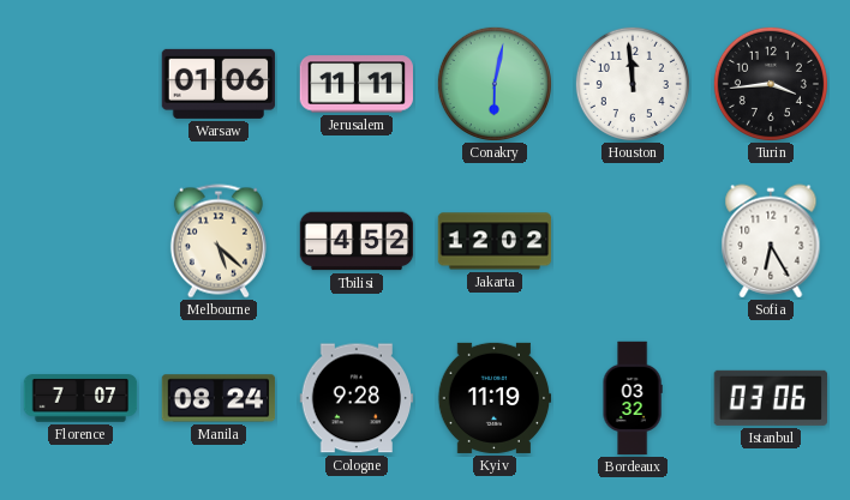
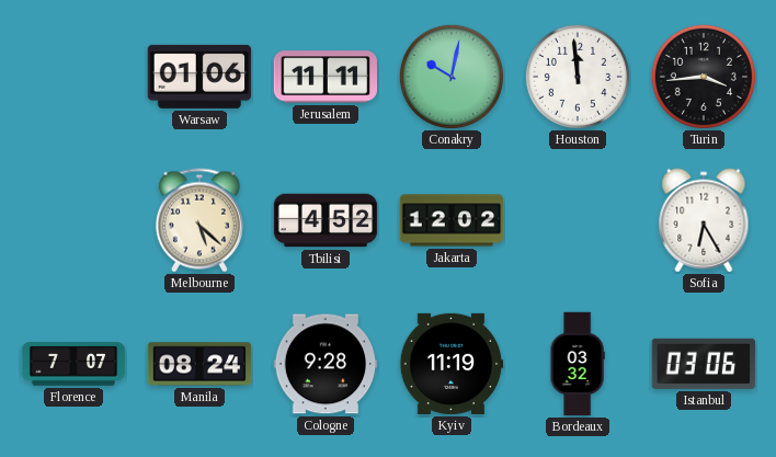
Conakry: 6:02 -> 10:02
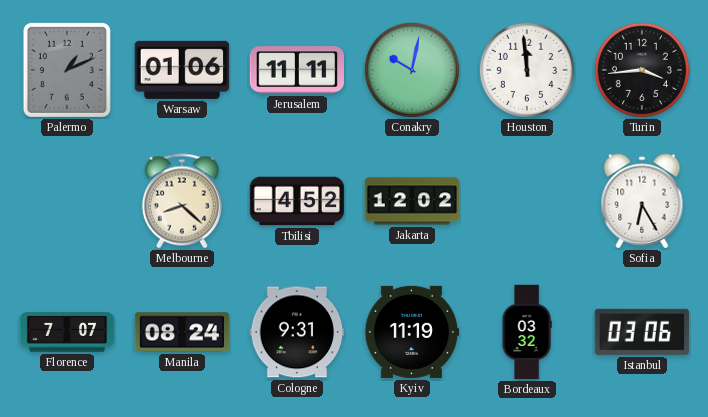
Palermo: none -> 1:11
Melbourne: 5:22 -> 8:22
Cologne: 9:28 -> 9:31
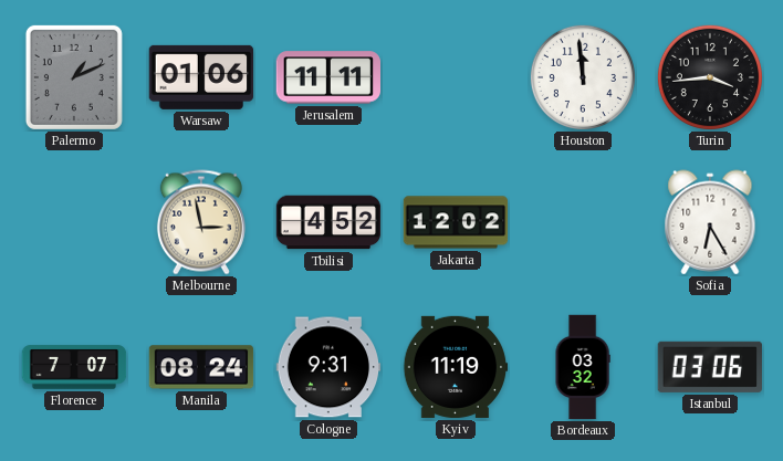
Conakry: 10:02 -> none
Melbourne: 8:22 -> 2:58
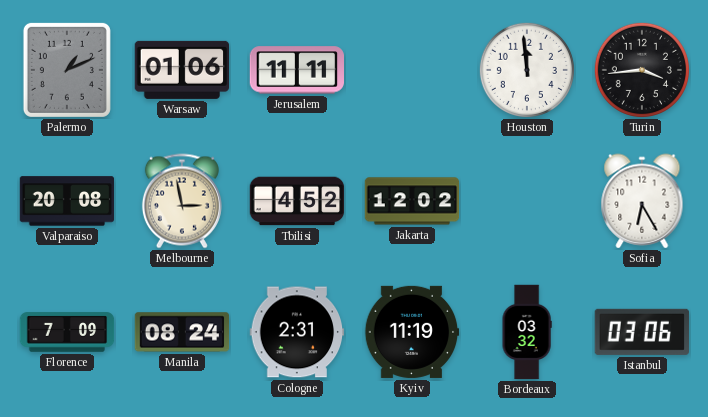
Valparaiso: none -> 20:08
Florence: 7:07 -> 7:09
Cologne: 9:31 -> 2:31
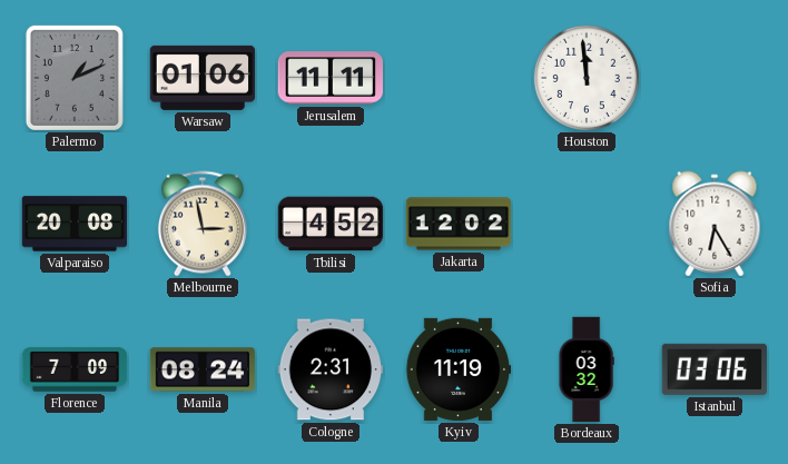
Turin: 3:44 -> none
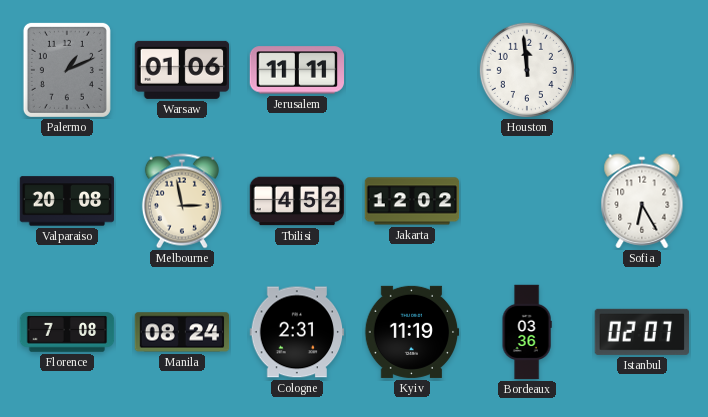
Florence: 7:09 -> 7:08
Bordeaux: 03:32 -> 03:36
Istanbul: 03:06 -> 02:07
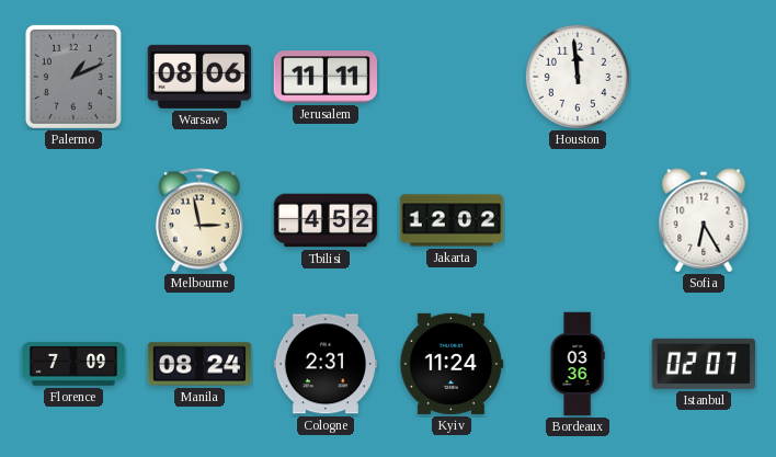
Warsaw: 01:06 -> 08:06
Valparaiso: 20:08 -> none
Florence: 7:08 -> 7:09
Kyiv: 11:19 -> 11:24
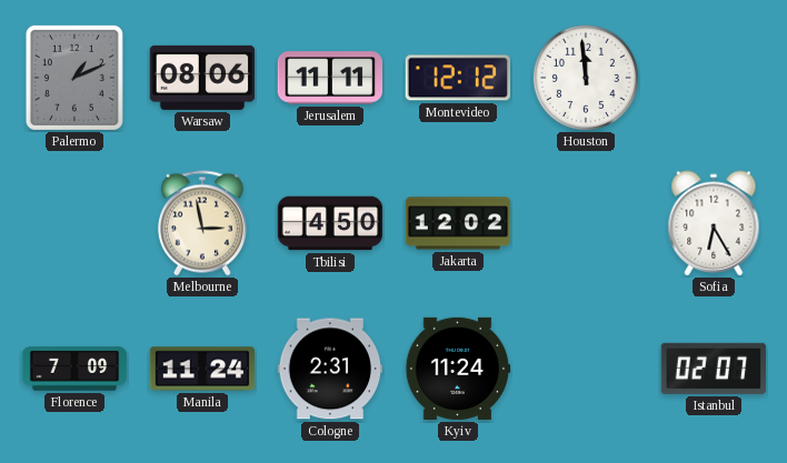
Montevideo: none -> 12:12
Tbilisi: 4:52 -> 4:50
Manila: 08:24 -> 11:24
Bordeaux: 03:36 -> none
